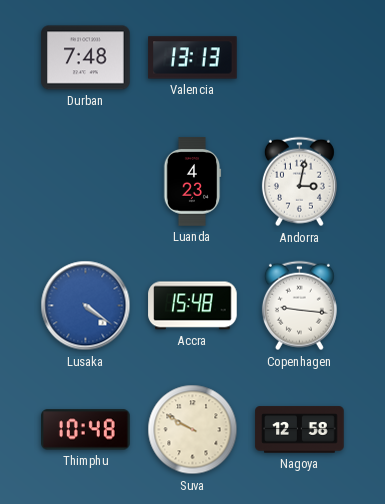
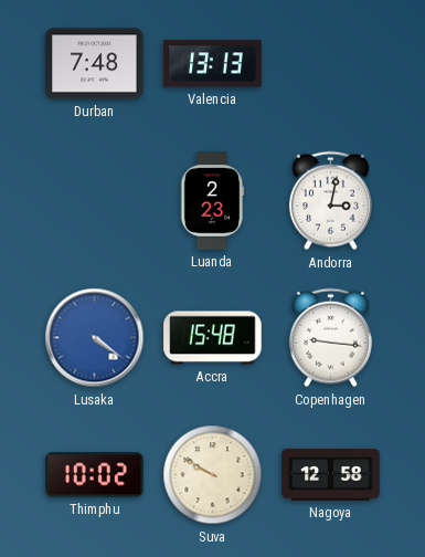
Luanda: 4:23 -> 2:23
Thimphu: 10:48 -> 10:02
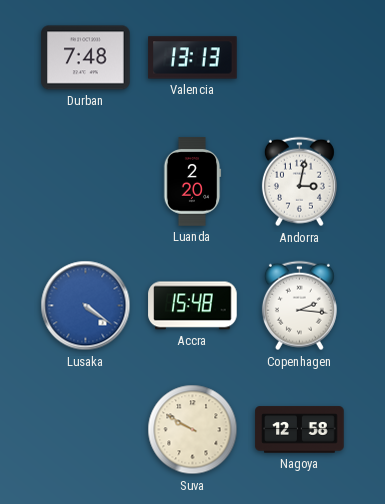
Luanda: 2:23 -> 2:20
Copenhagen: 9:16 -> 2:16
Thimphu: 10:02 -> none
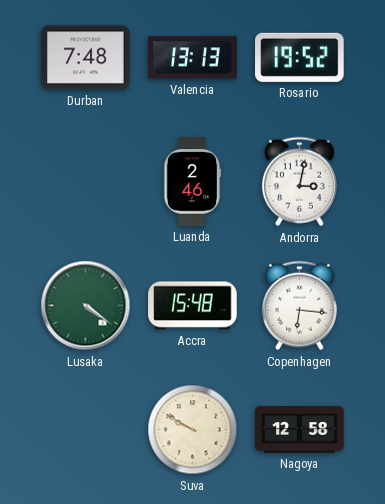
Rosario: none -> 19:52
Luanda: 2:20 -> 2:46
Lusaka dial: blue -> green
Copenhagen: 2:16 -> 6:16
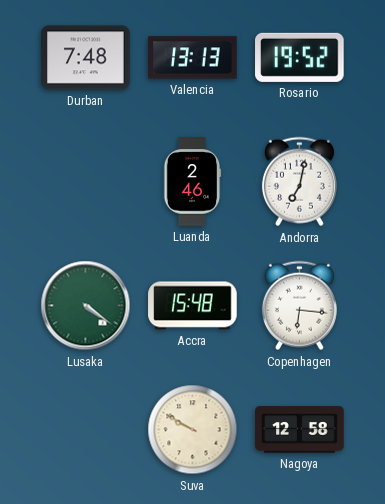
Andorra: 3:02 -> 7:02
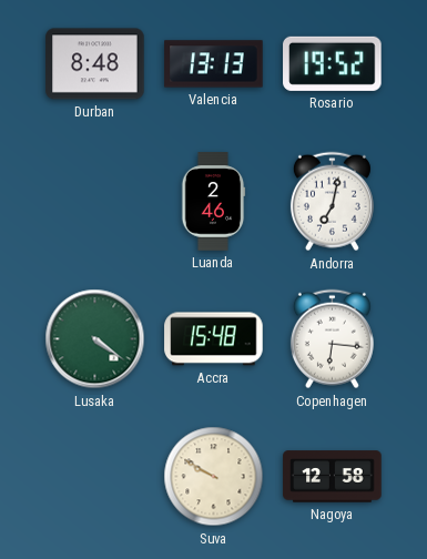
Durban: 7:48 -> 8:48
